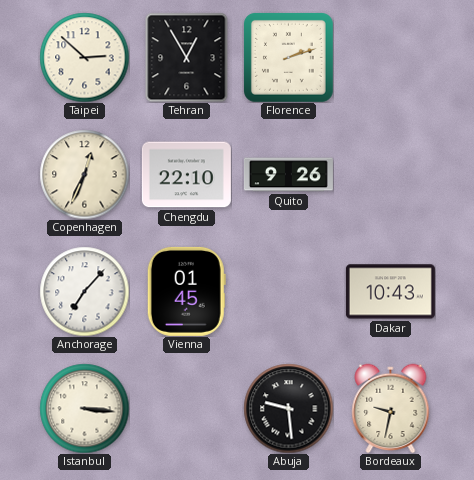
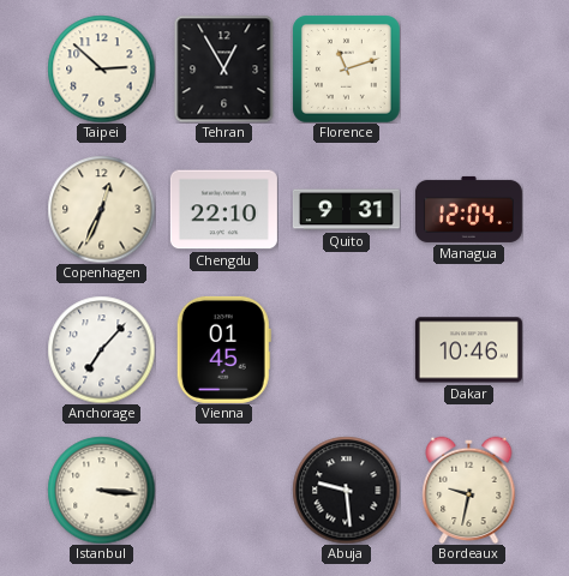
Florence: 2:12 -> 11:12
Quito: 9:26 -> 9:31
Managua: none -> 12:04
Dakar: 10:43 -> 10:46
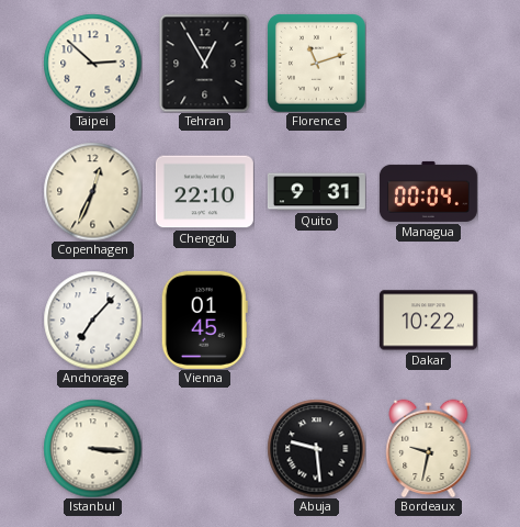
Managua: 12:04 -> 00:04
Dakar: 10:46 -> 10:22
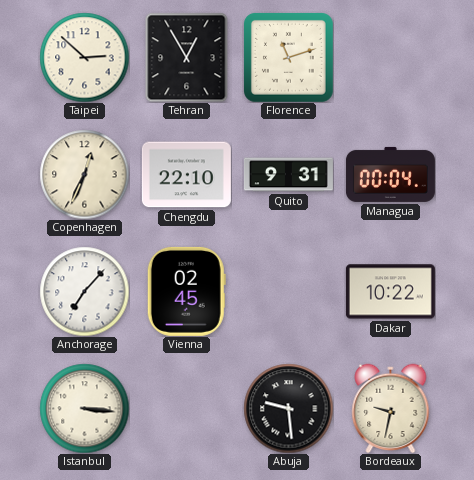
Vienna: 01:45 -> 02:45
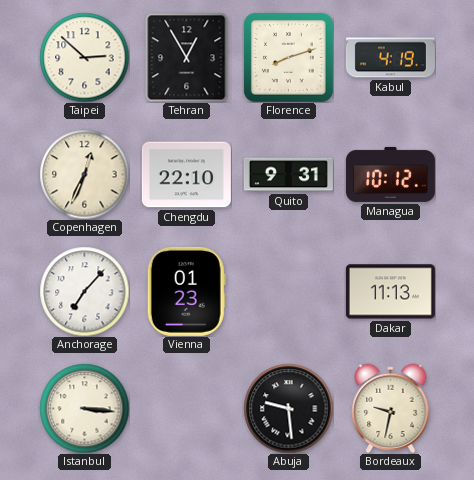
Florence: 11:12 -> 8:12
Kabul: none -> 4:19
Managua: 00:04 -> 10:12
Vienna: 02:45 -> 01:23
Dakar: 10:22 -> 11:13
